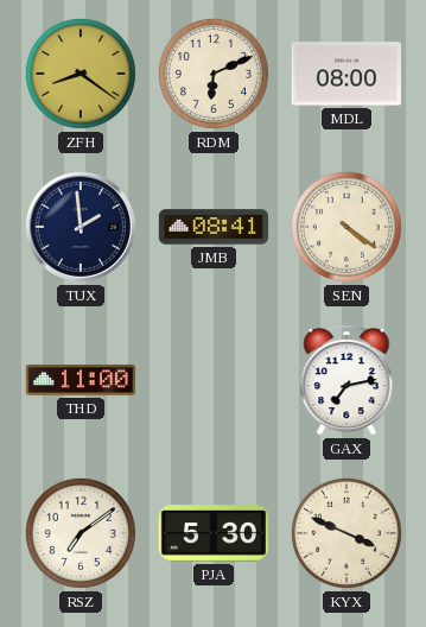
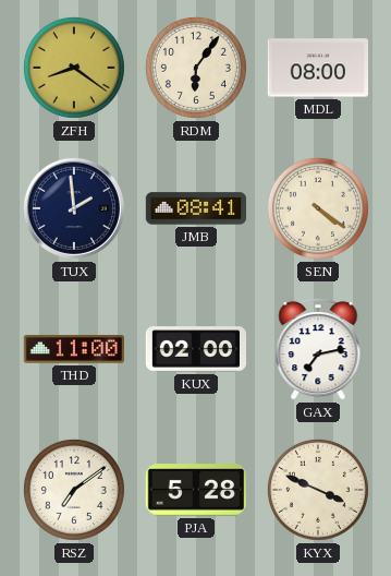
RDM: 6:11 -> 6:06
KUX: none -> 02:00
PJA: 5:30 -> 5:28
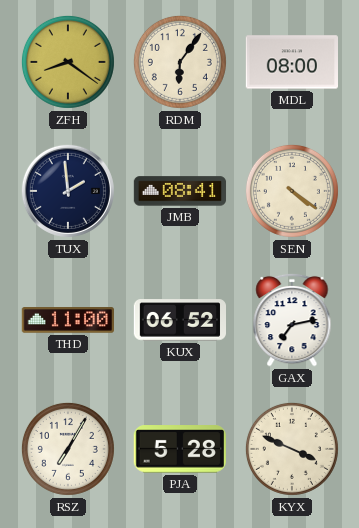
KUX: 02:00 -> 06:52
RSZ: 7:09 -> 7:05
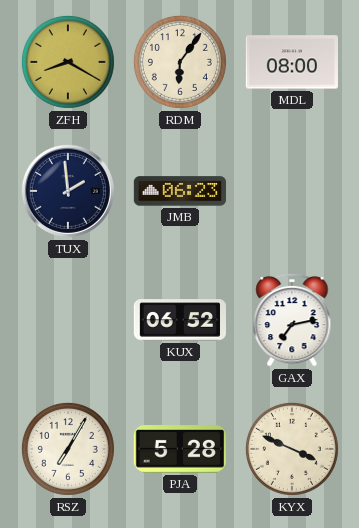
ZFH: 8:21 -> 8:20
JMB: 08:41 -> 06:23
SEN: 4:21 -> none
THD: 11:00 -> none
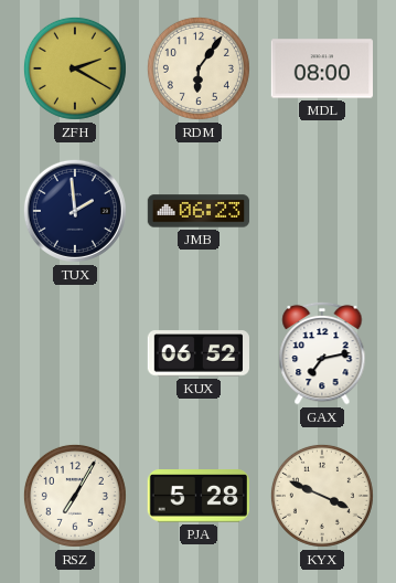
ZFH: 8:20 -> 2:20
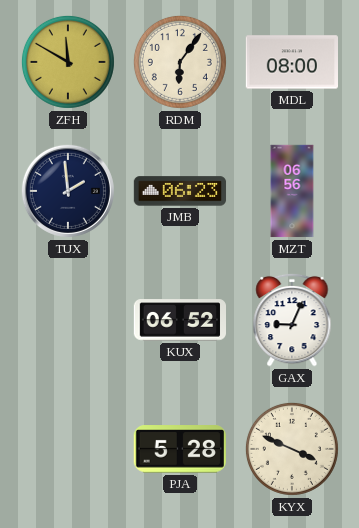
ZFH: 2:20 -> 11:50
MZT: none -> 06:56
GAX: 7:13 -> 9:04
RSZ: 7:05 -> none
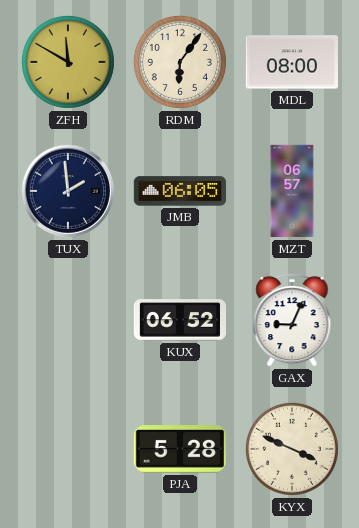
JMB: 06:23 -> 06:05
MZT: 06:56 -> 06:57
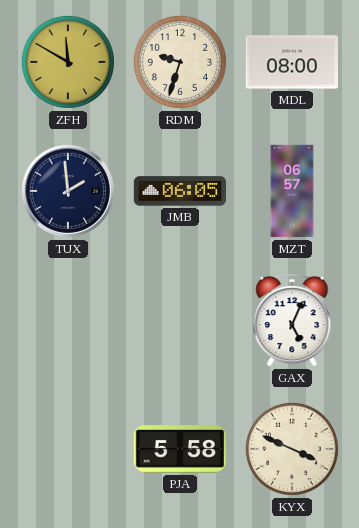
RDM: 6:06 -> 9:33
KUX: 06:52 -> none
GAX: 9:04 -> 5:04
PJA: 5:28 -> 5:58
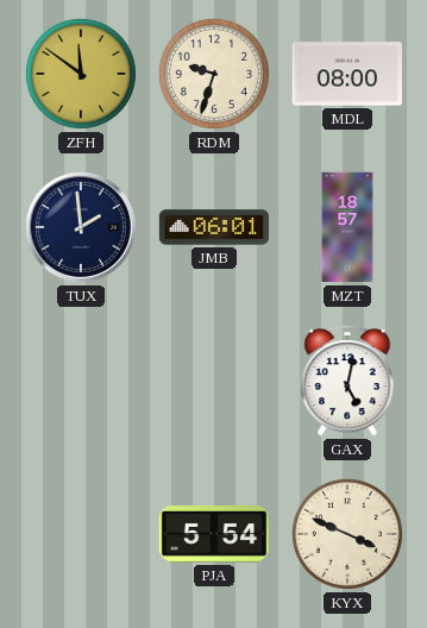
ZFH: 11:50 -> 11:51
JMB: 06:05 -> 06:01
MZT: 06:57 -> 18:57
GAX: 5:04 -> 5:02
PJA: 5:58 -> 5:54
